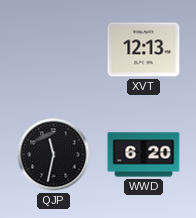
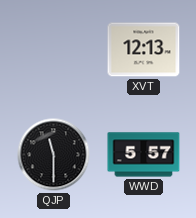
QJP: 11:32 -> 11:30
WWD: 6:20 -> 5:57
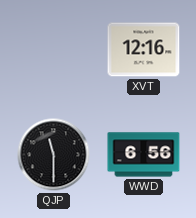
XVT: 12:13 -> 12:16
WWD: 5:57 -> 6:56
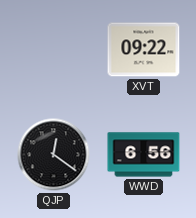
XVT: 12:16 -> 09:22
QJP: 11:30 -> 12:21
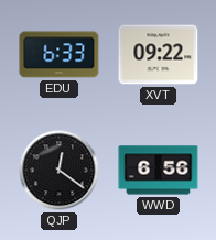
EDU: none -> 6:33
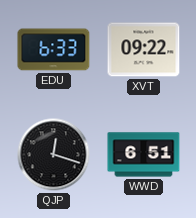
QJP: 12:21 -> 12:18
WWD: 6:56 -> 6:51
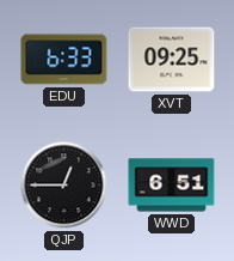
XVT: 09:22 -> 09:25
QJP: 12:18 -> 12:45
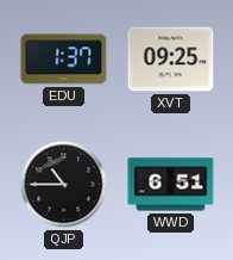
EDU: 6:33 -> 1:37
QJP: 12:45 -> 10:45
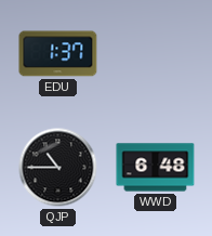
XVT: 09:25 -> none
WWD: 6:51 -> 6:48
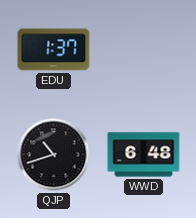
QJP: 10:45 -> 10:42
